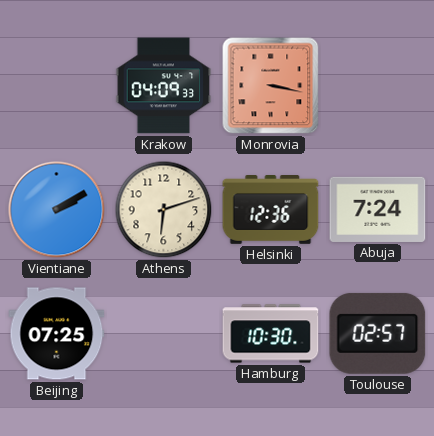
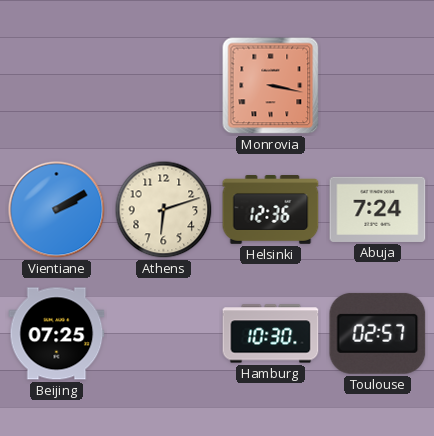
Krakow: 04:09 -> none
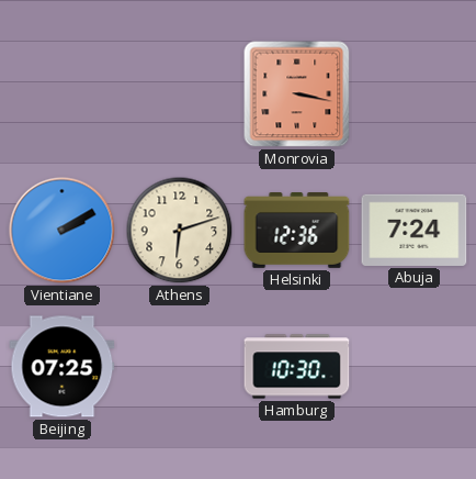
Toulouse: 02:57 -> none
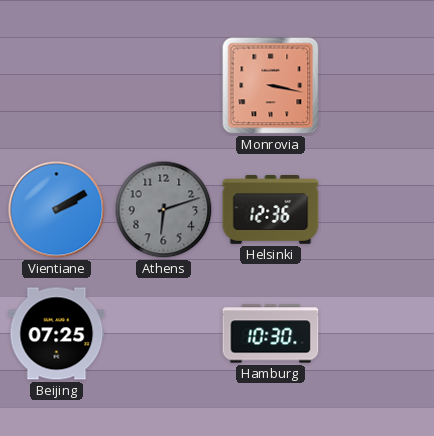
Athens dial: cream -> grey
Abuja: 7:24 -> none
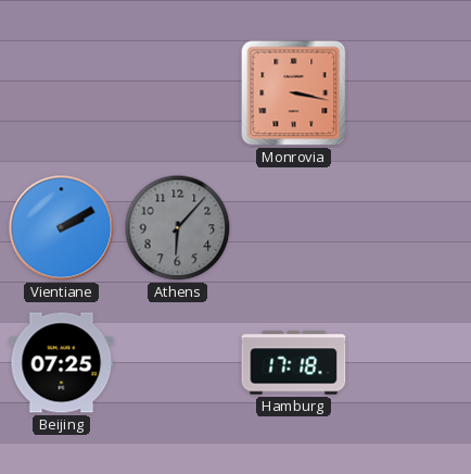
Athens: 6:12 -> 6:07
Helsinki: 12:36 -> none
Hamburg: 10:30 -> 17:18
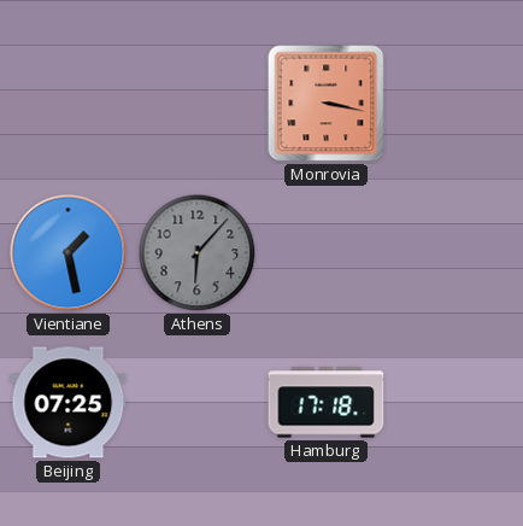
Vientiane: 2:10 -> 1:28
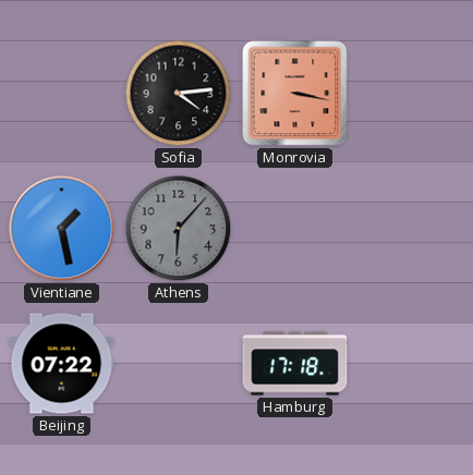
Sofia: none -> 4:14
Beijing: 07:25 -> 07:22
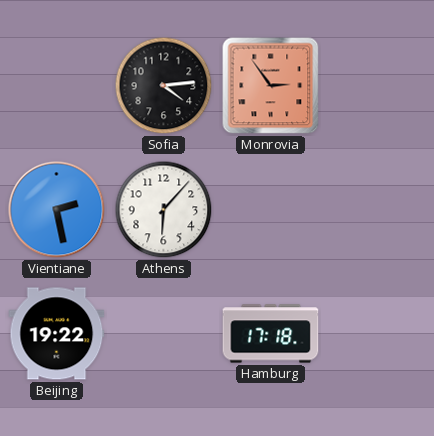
Monrovia: 3:17 -> 2:54
Vientiane: 1:28 -> 2:28
Athens dial: grey -> white
Beijing: 07:22 -> 19:22
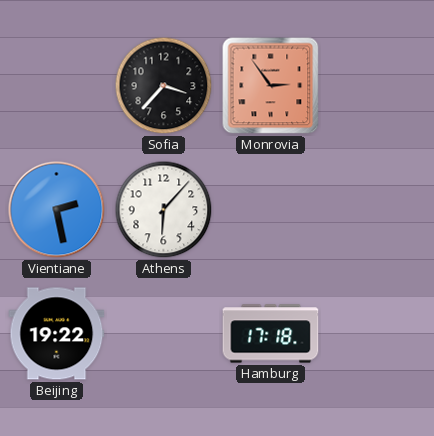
Sofia: 4:14 -> 3:37
